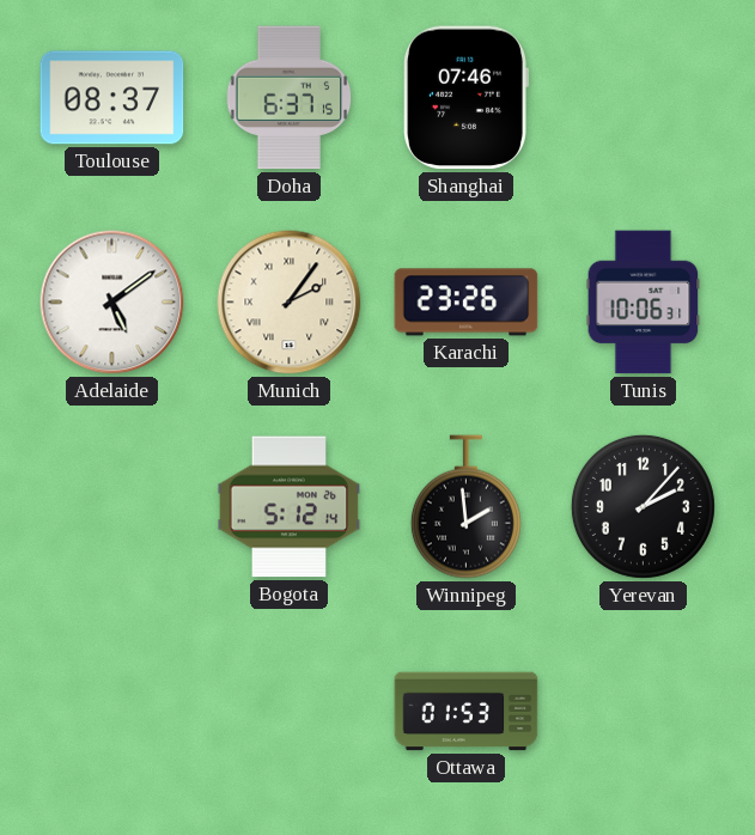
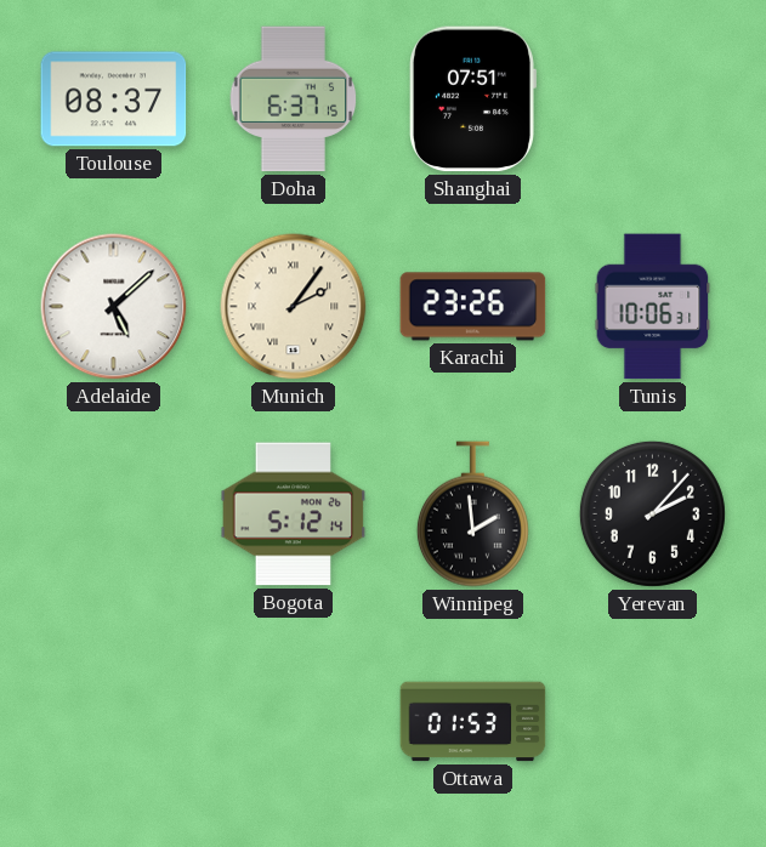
Shanghai: 07:46 -> 07:51
Adelaide: 5:09 -> 5:08
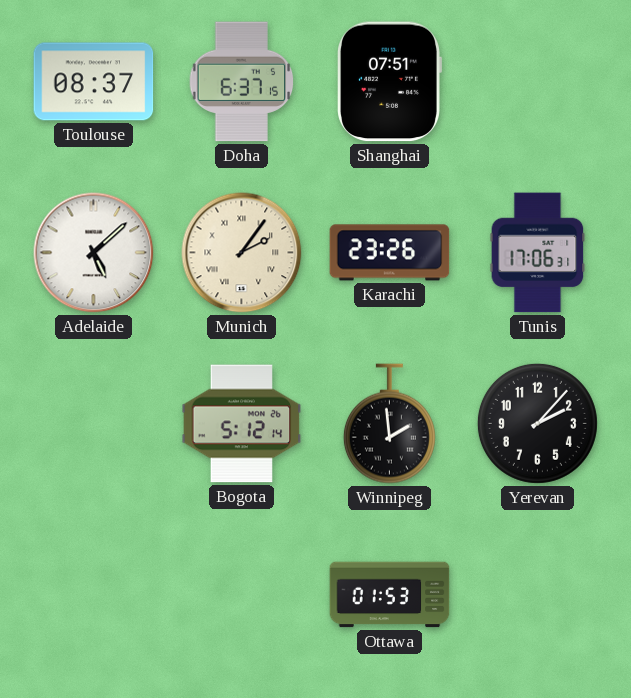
Tunis: 10:06 -> 17:06
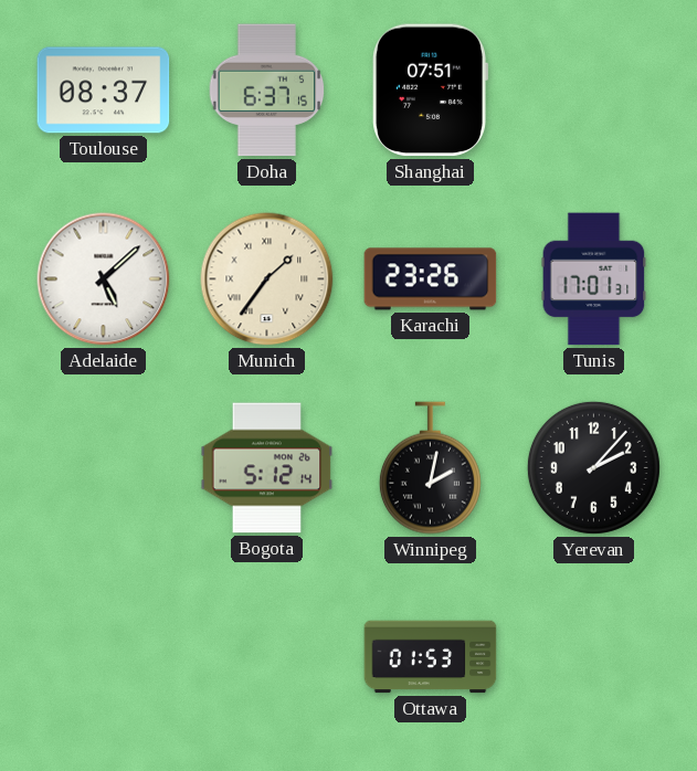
Munich: 2:06 -> 1:36
Tunis: 17:06 -> 17:01
Winnipeg: 1:59 -> 2:02
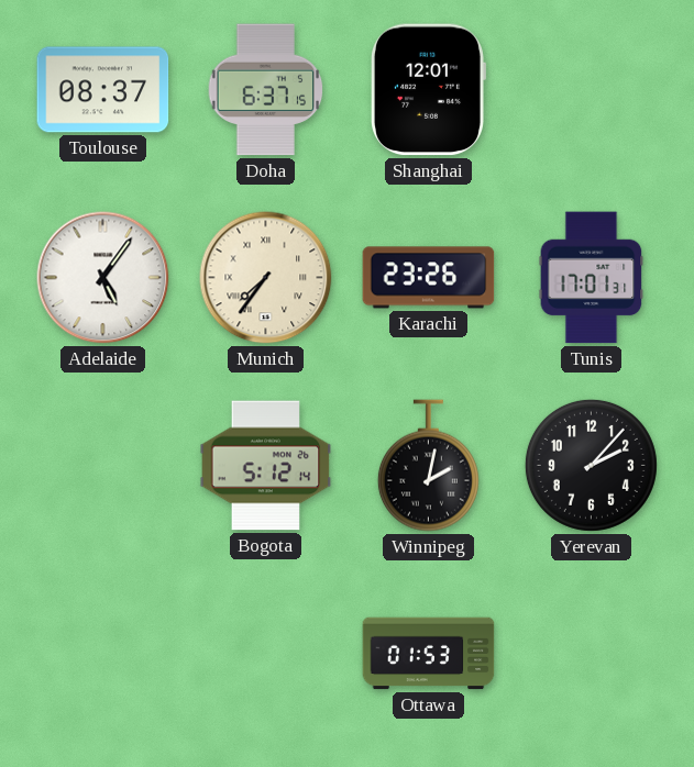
Shanghai: 07:51 -> 12:01
Adelaide: 5:08 -> 5:06
Munich: 1:36 -> 7:36
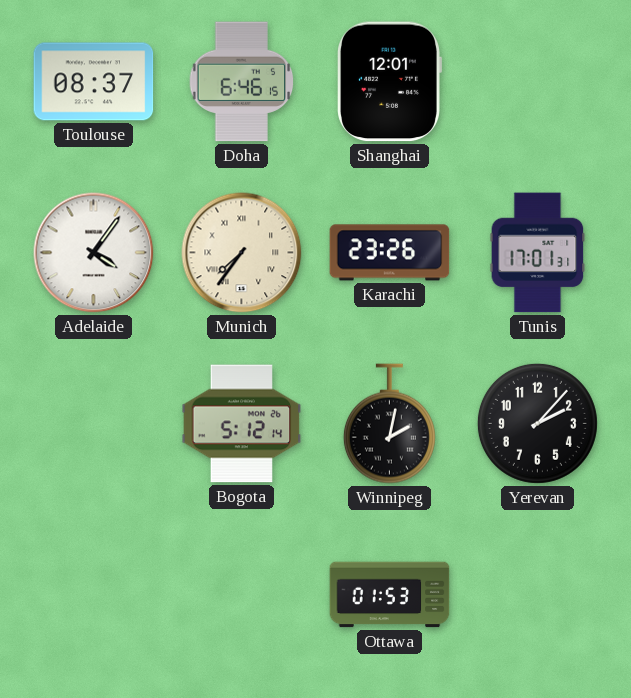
Doha: 6:37 -> 6:46
Adelaide: 5:06 -> 4:06
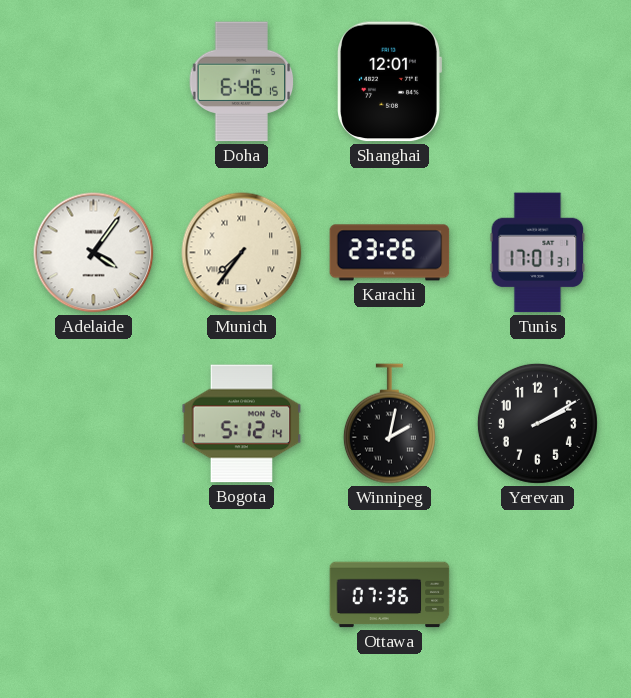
Toulouse: 08:37 -> none
Yerevan: 2:07 -> 2:10
Ottawa: 01:53 -> 07:36
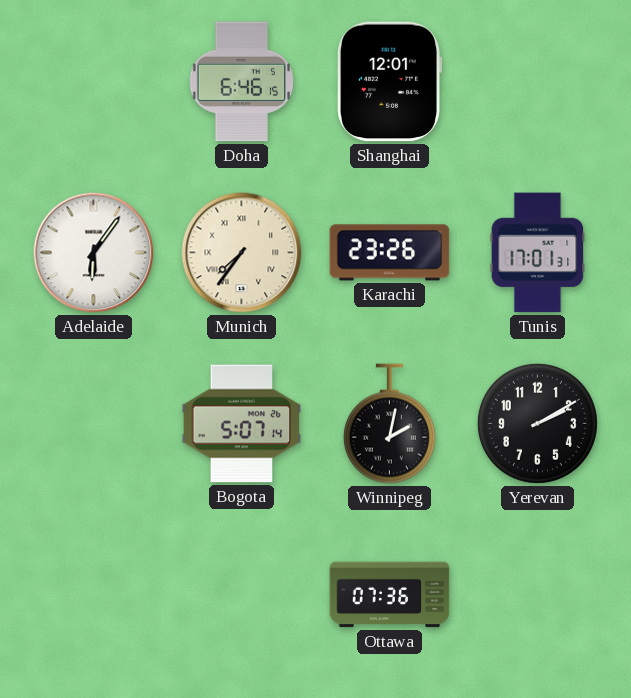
Adelaide: 4:06 -> 6:06
Bogota: 5:12 -> 5:07
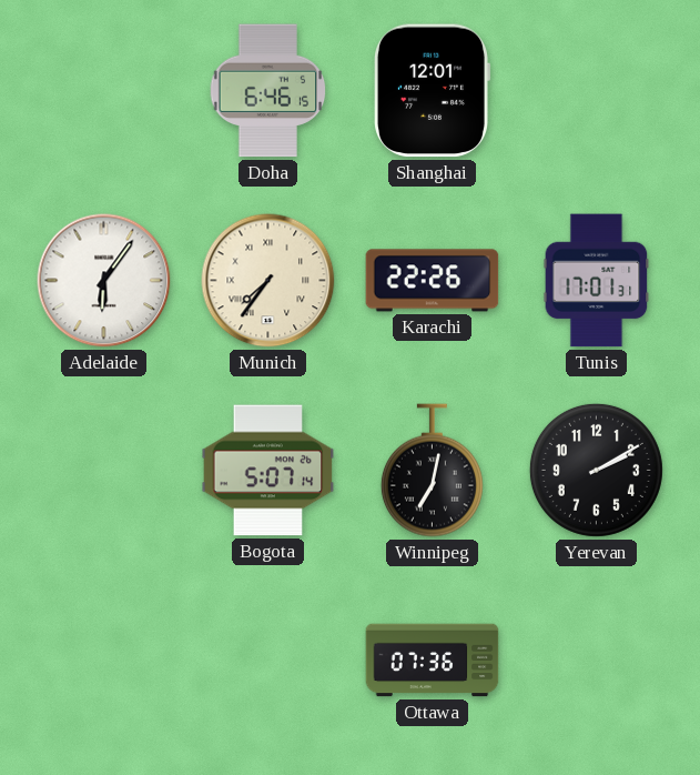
Karachi: 23:26 -> 22:26
Winnipeg: 2:02 -> 7:02
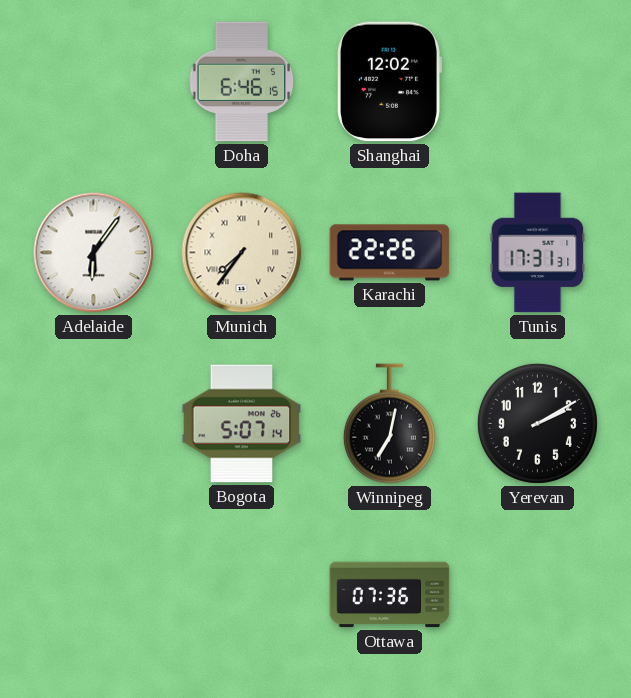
Shanghai: 12:01 -> 12:02
Tunis: 17:01 -> 17:31
